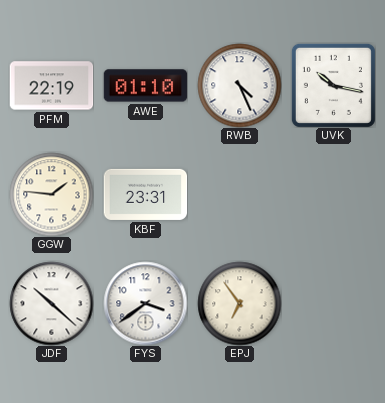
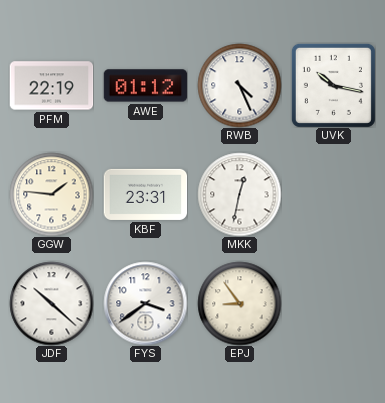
AWE: 01:10 -> 01:12
MKK: none -> 12:32
EPJ: 6:54 -> 8:54
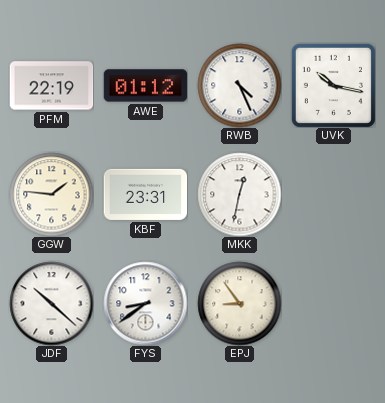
FYS: 3:39 -> 8:39
